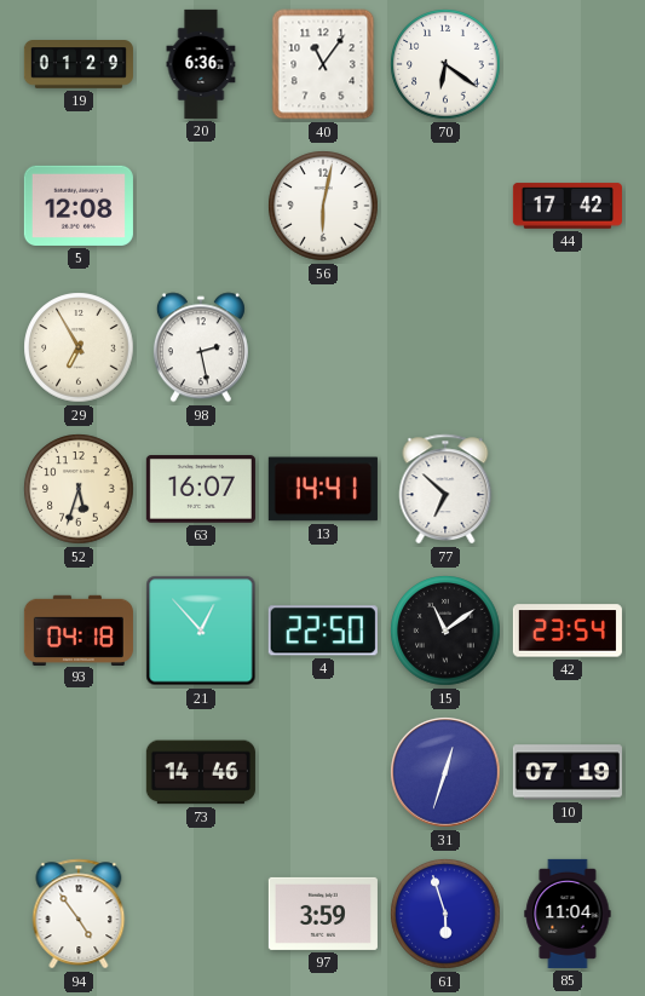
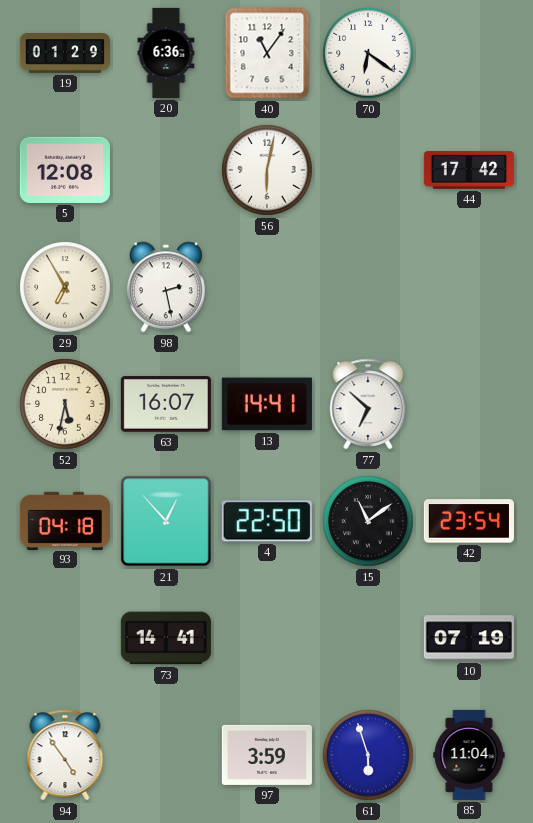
52: 5:33 -> 5:32
73: 14:46 -> 14:41
31: 12:33 -> none
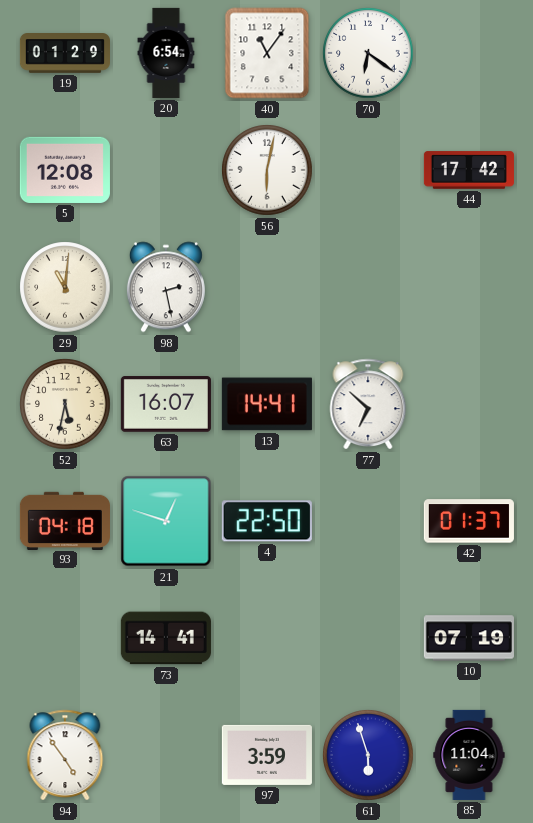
20: 6:36 -> 6:54
29: 6:55 -> 11:01
21: 12:53 -> 12:48
15: 11:09 -> none
42: 23:54 -> 01:37
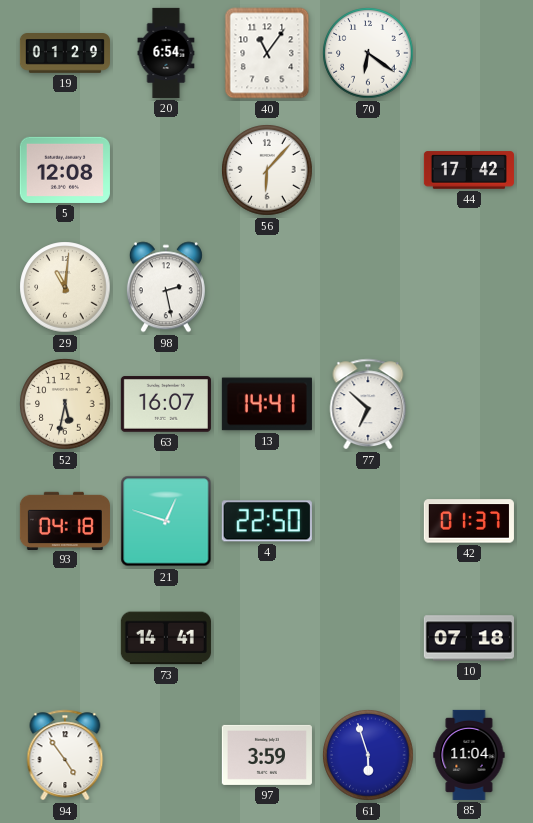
56: 6:02 -> 6:07
10: 07:19 -> 07:18
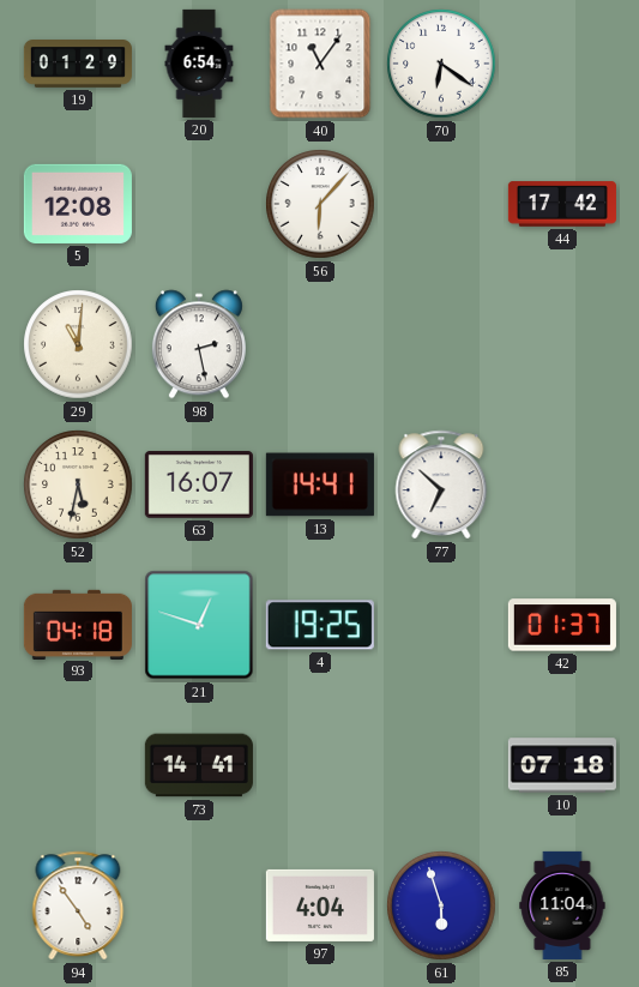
4: 22:50 -> 19:25
97: 3:59 -> 4:04
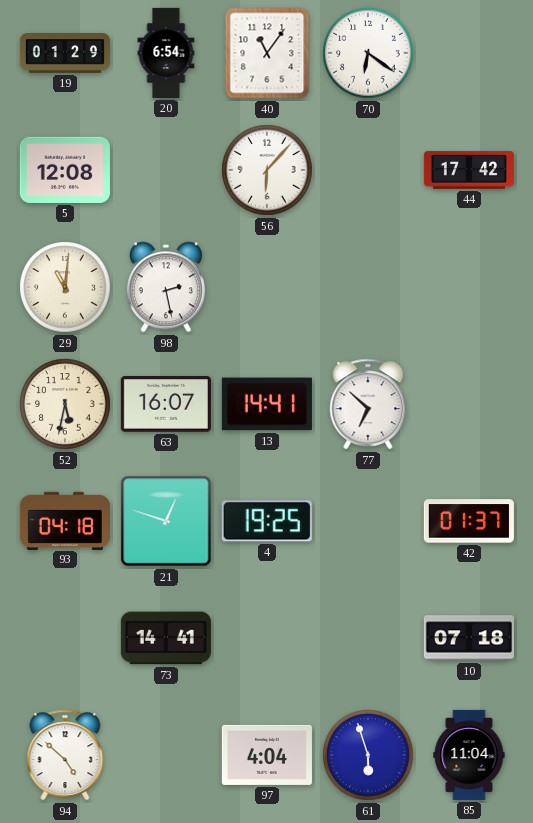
94: 4:54 -> 4:52
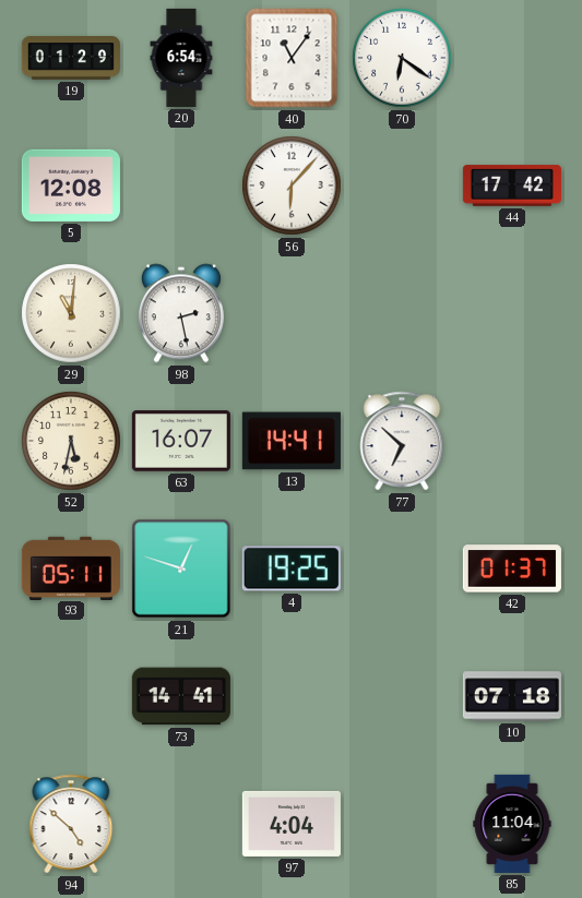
93: 04:18 -> 05:11
61: 5:57 -> none
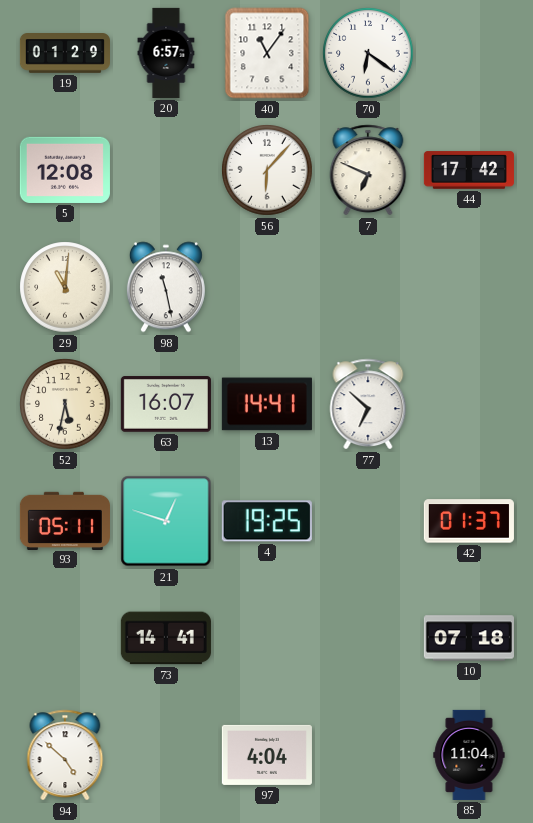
20: 6:54 -> 6:57
7: none -> 6:49
98: 2:28 -> 11:28
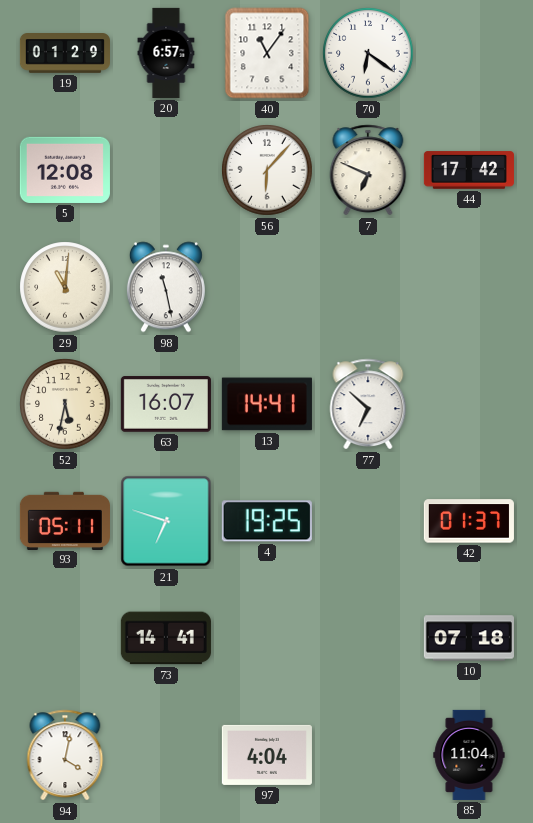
21: 12:48 -> 6:48
94: 4:52 -> 4:02
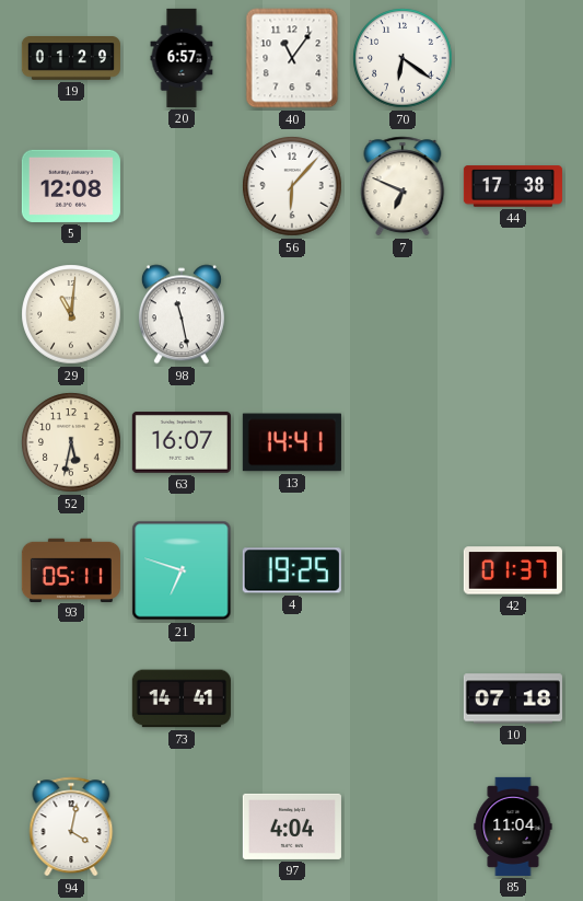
44: 17:42 -> 17:38
77: 6:52 -> none
